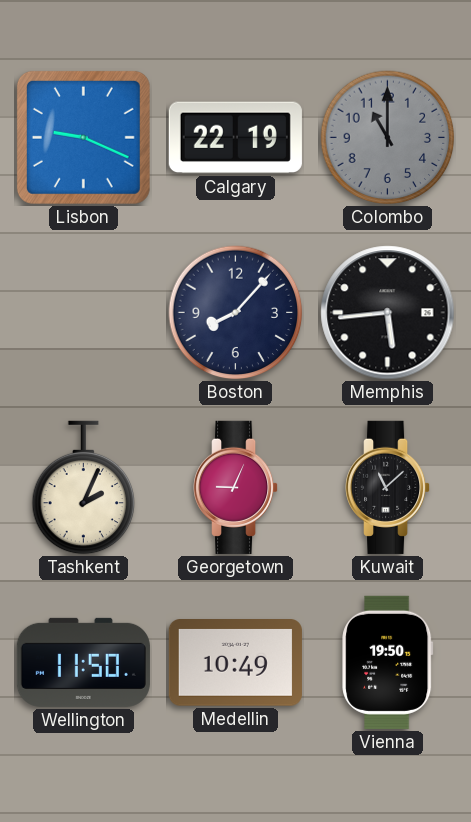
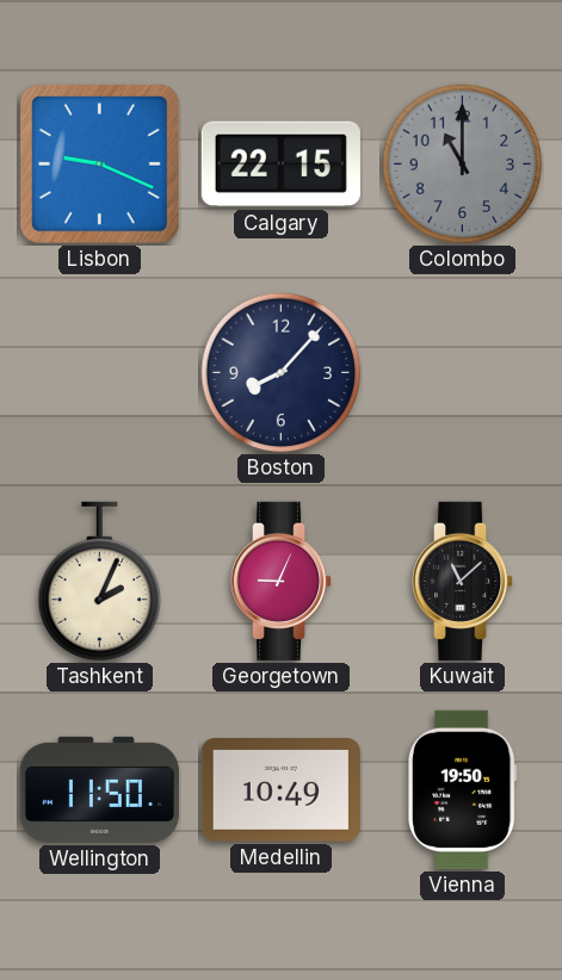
Calgary: 22:19 -> 22:15
Memphis: 5:44 -> none
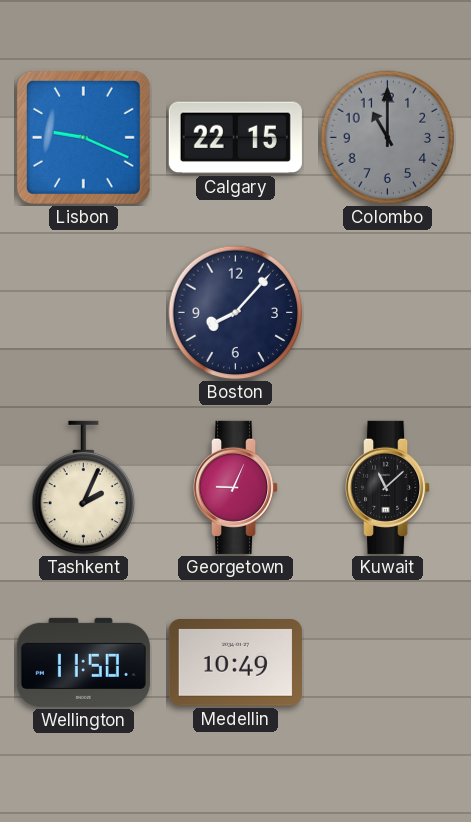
Vienna: 19:50 -> none
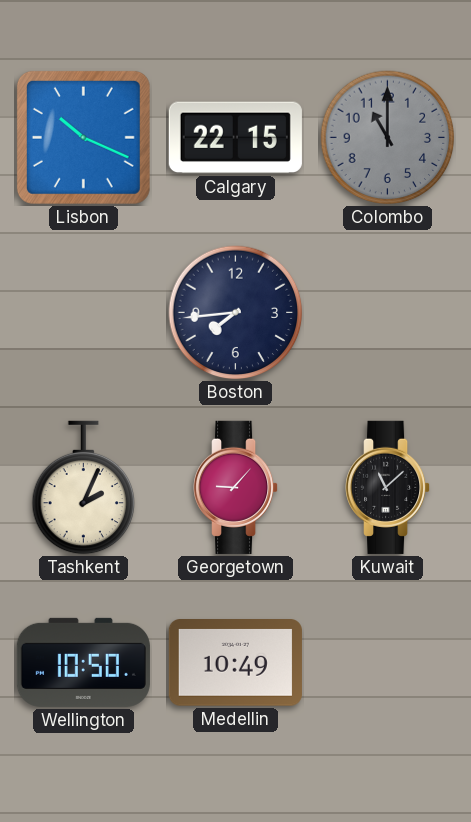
Lisbon: 9:19 -> 10:19
Boston: 8:07 -> 7:44
Georgetown: 9:04 -> 9:07
Wellington: 11:50 -> 10:50
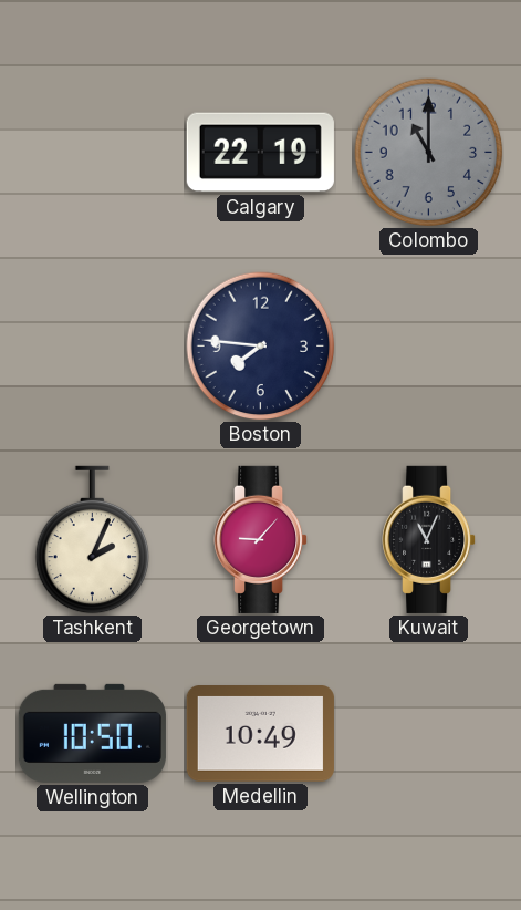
Lisbon: 10:19 -> none
Calgary: 22:15 -> 22:19
Boston: 7:44 -> 7:46
Kuwait: 11:08 -> 11:04
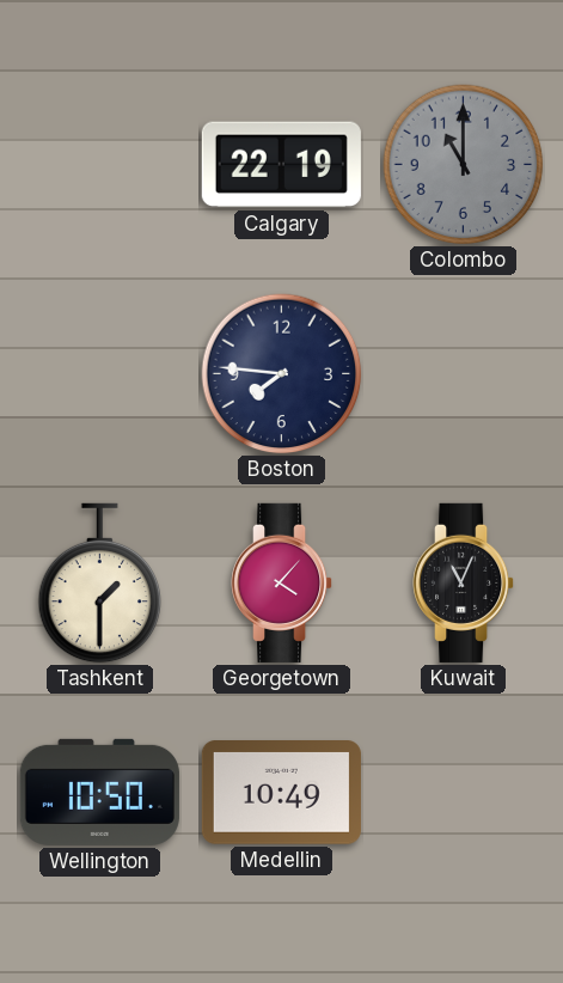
Tashkent: 2:04 -> 1:30
Georgetown: 9:07 -> 4:07
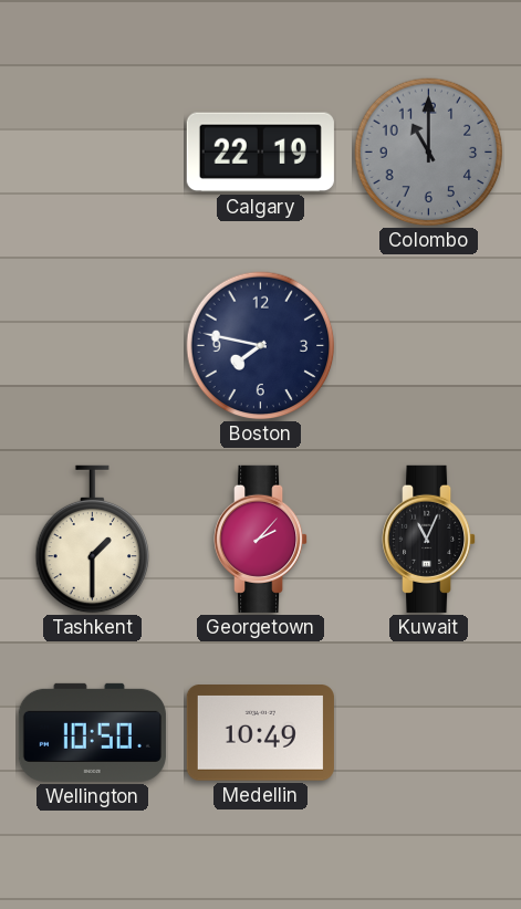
Boston: 7:46 -> 7:47
Georgetown: 4:07 -> 2:07
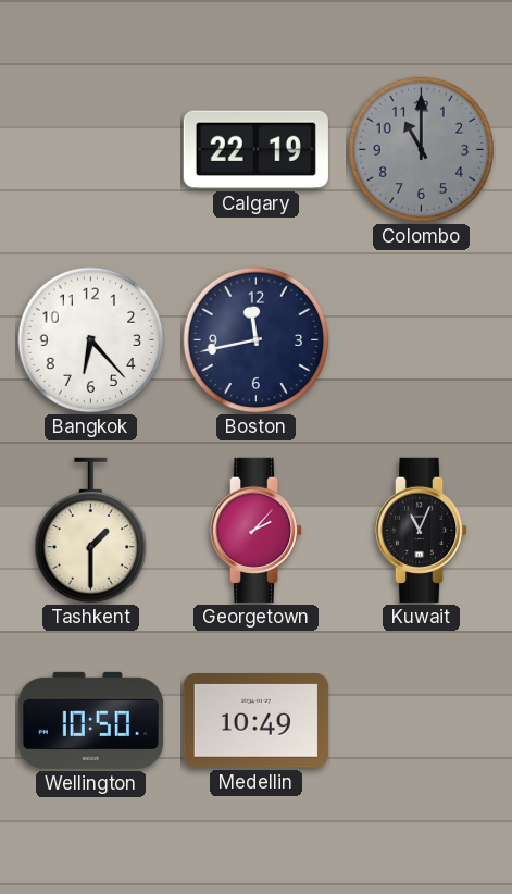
Bangkok: none -> 6:23
Boston: 7:47 -> 11:43
